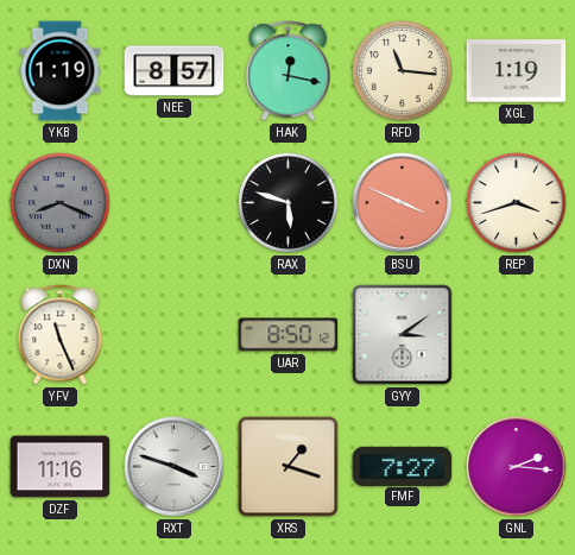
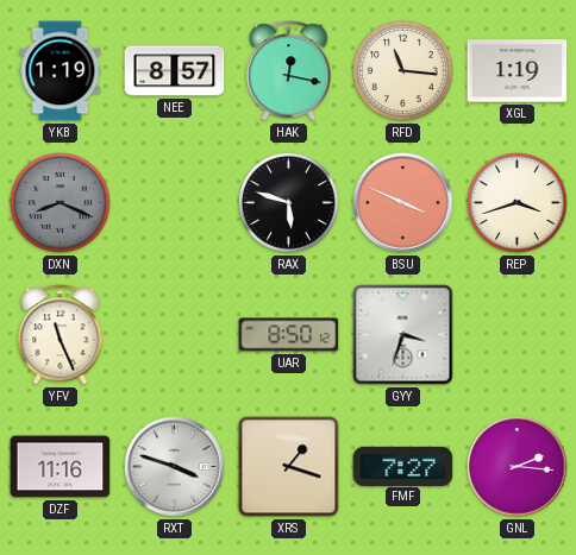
GYY: 3:09 -> 3:33
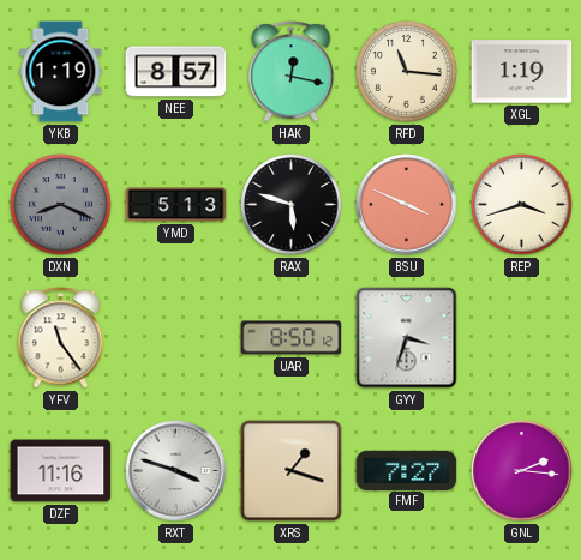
YMD: none -> 5:13
YFV: 11:26 -> 11:24
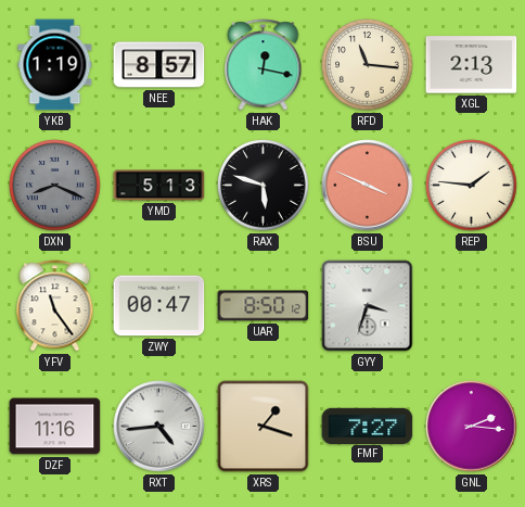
XGL: 1:19 -> 2:13
REP: 3:42 -> 1:46
ZWY: none -> 00:47
RXT: 3:48 -> 4:44
